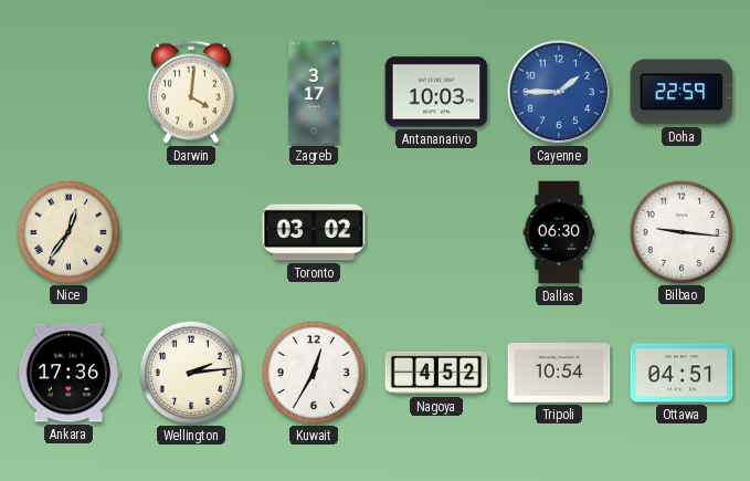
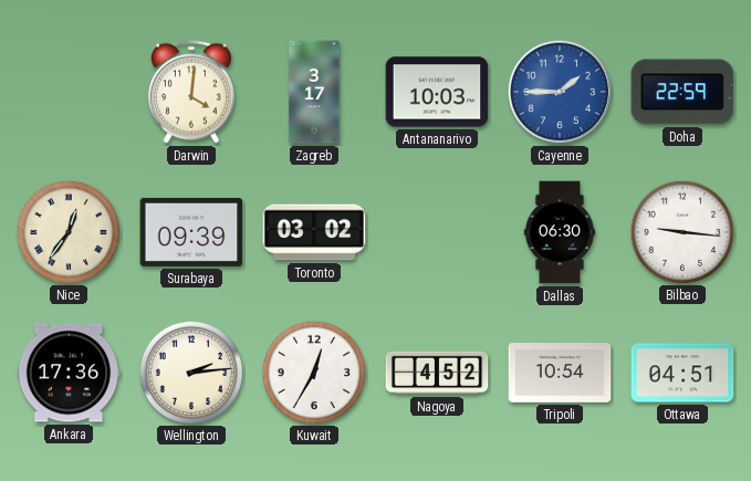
Surabaya: none -> 09:39
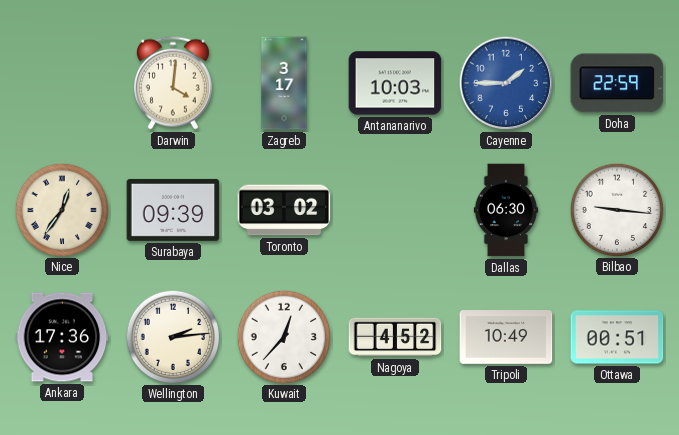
Kuwait: 12:35 -> 12:37
Tripoli: 10:54 -> 10:49
Ottawa: 04:51 -> 00:51
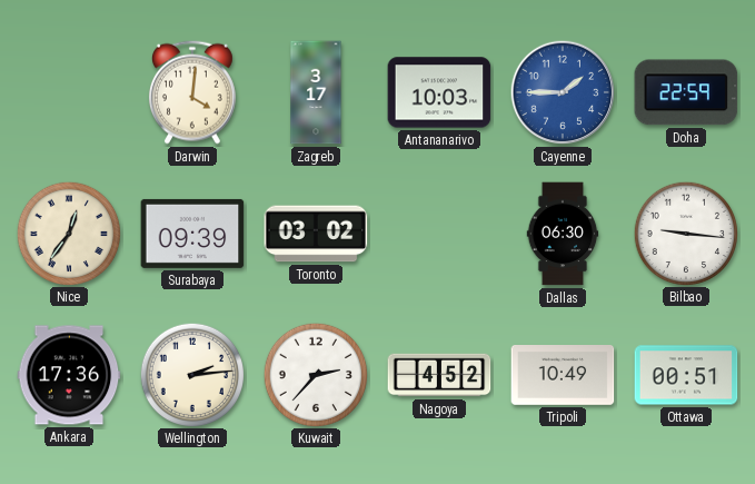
Kuwait: 12:37 -> 2:37
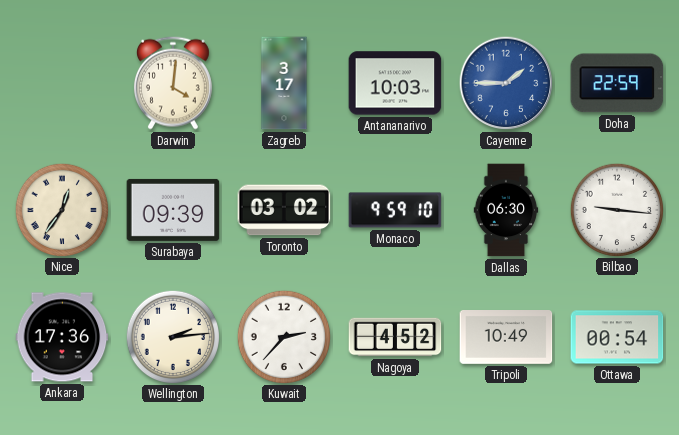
Monaco: none -> 9:59
Ottawa: 00:51 -> 00:54
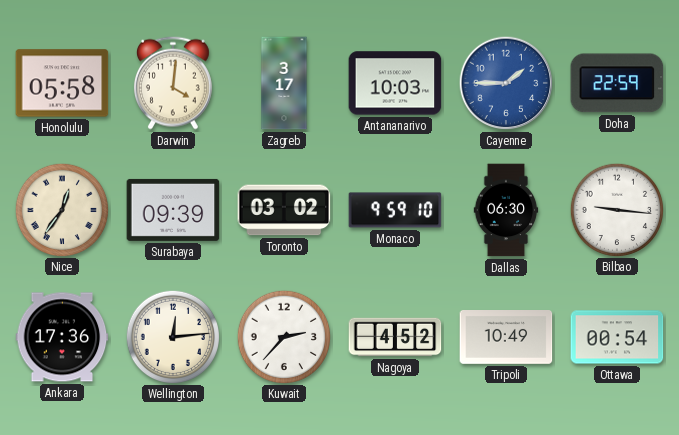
Honolulu: none -> 05:58
Wellington: 2:14 -> 12:14
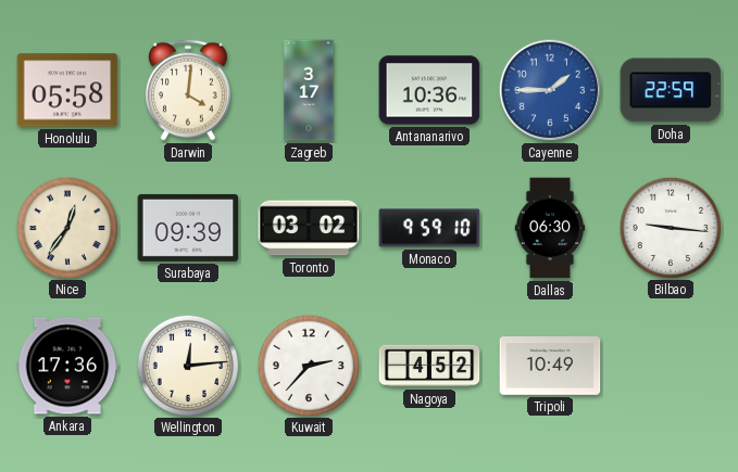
Antananarivo: 10:03 -> 10:36
Ottawa: 00:54 -> none
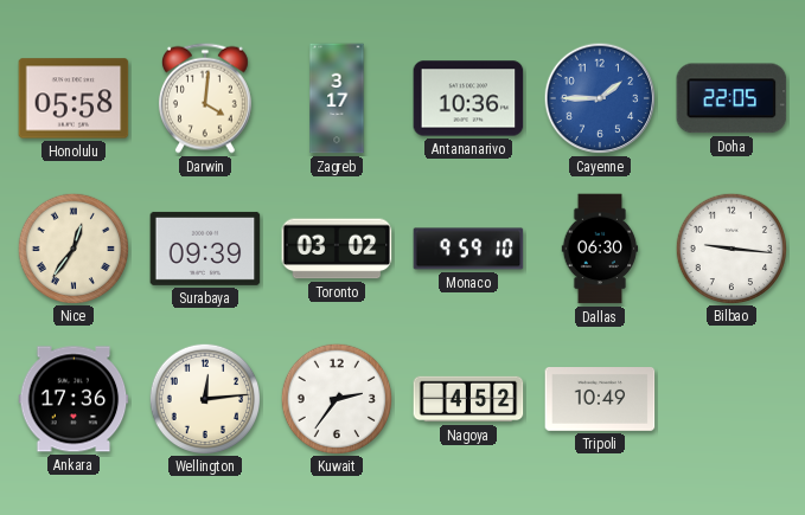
Doha: 22:59 -> 22:05
Kuwait: 2:37 -> 2:36
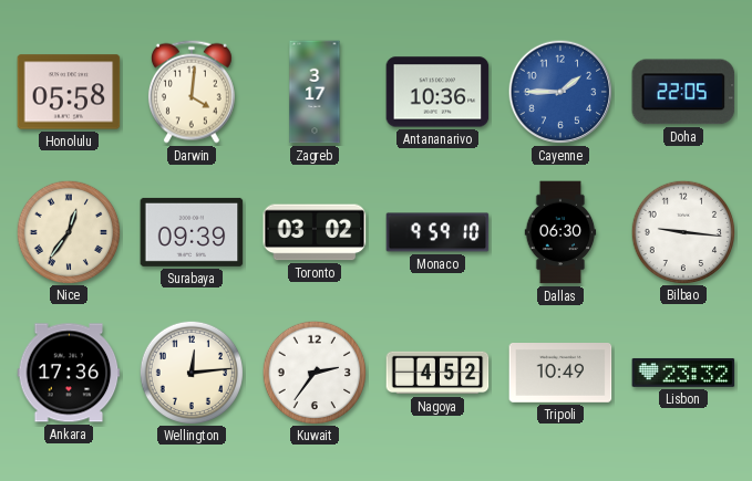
Lisbon: none -> 23:32
